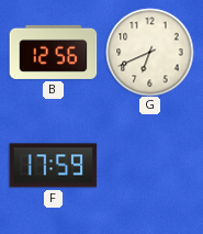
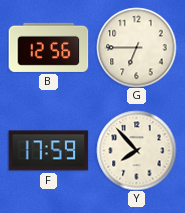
G: 6:41 -> 6:45
Y: none -> 7:53
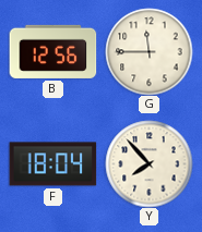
G: 6:45 -> 11:45
F: 17:59 -> 18:04
